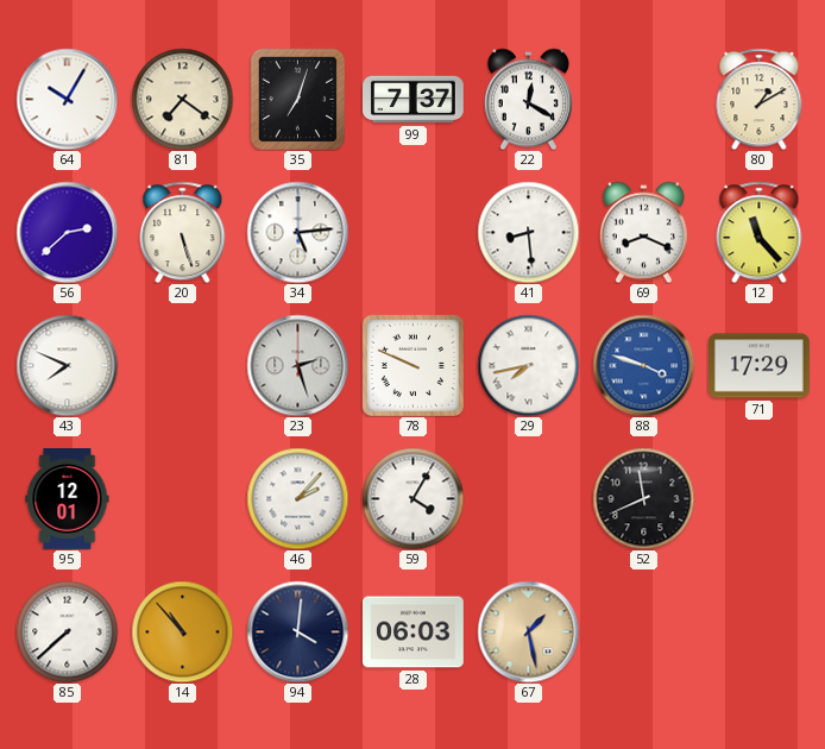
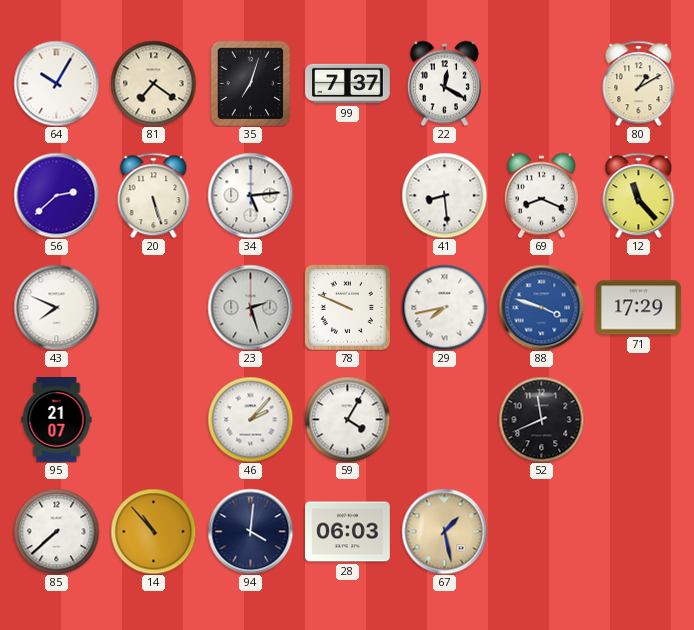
95: 12:01 -> 21:07
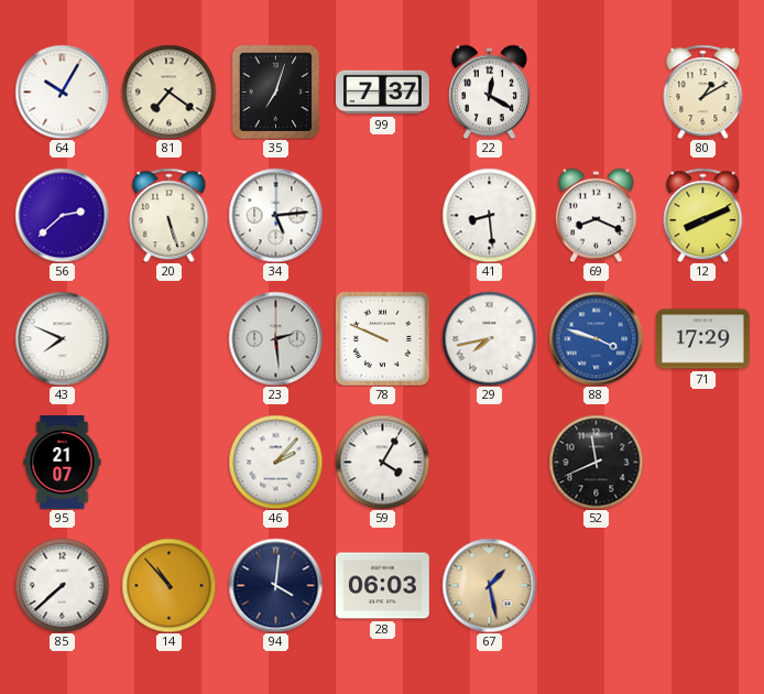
12: 11:23 -> 8:11
23: 2:27 -> 2:29
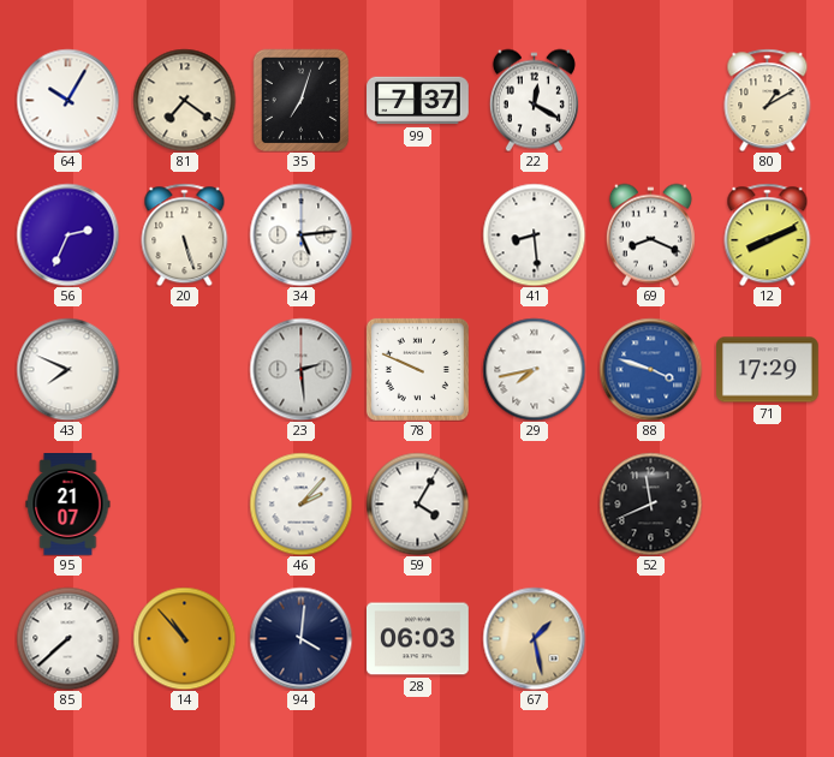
56: 2:38 -> 2:34
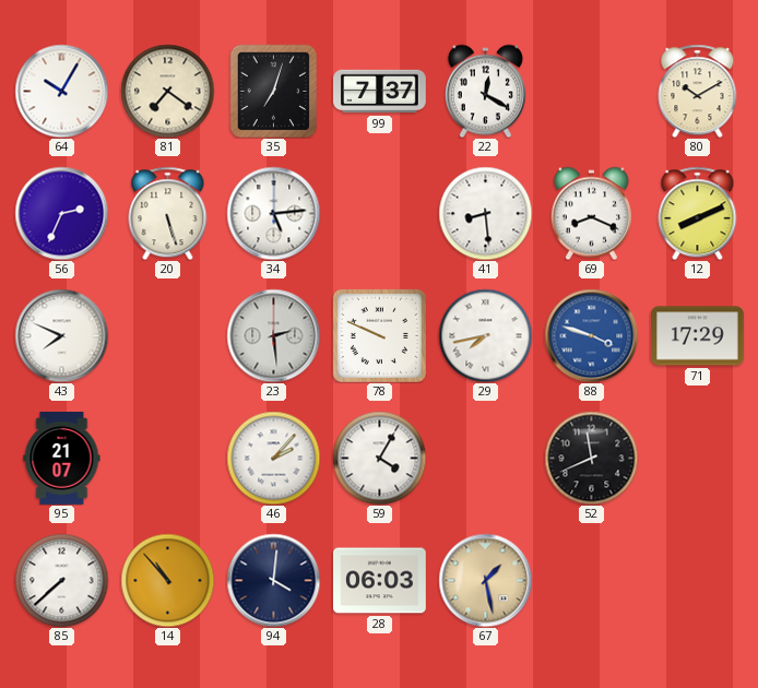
80: 1:10 -> 10:10
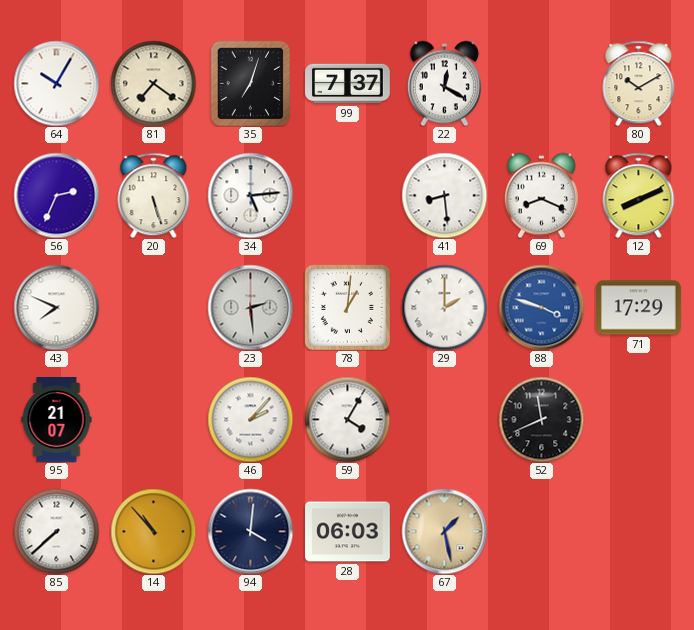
78: 9:49 -> 1:01
29: 7:43 -> 2:00
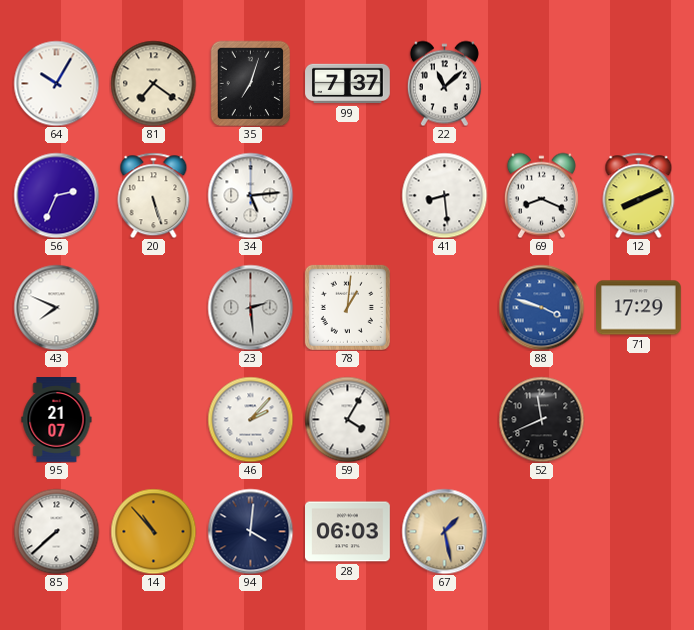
22: 12:20 -> 11:08
80: 10:10 -> none
29: 2:00 -> none
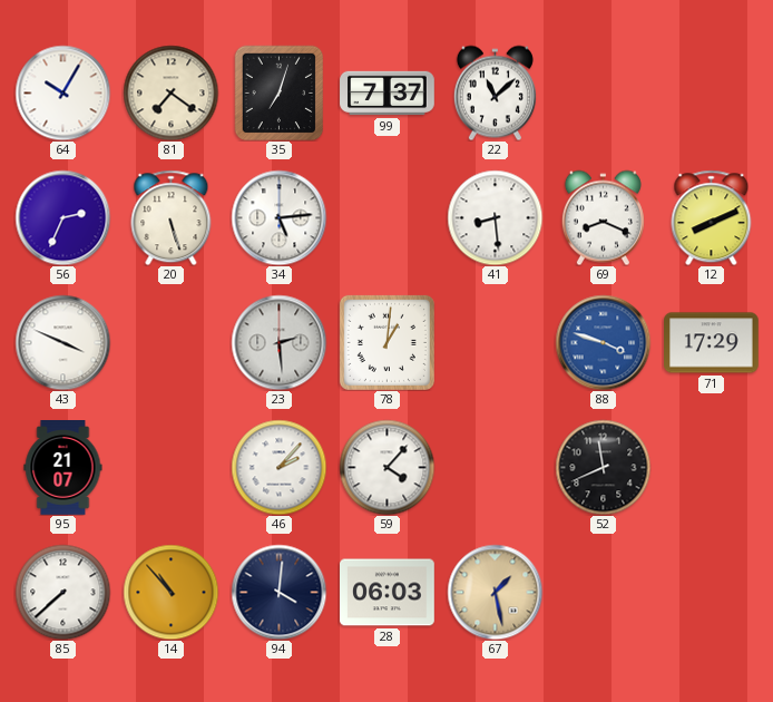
43: 7:49 -> 3:49
59: 4:05 -> 4:07
